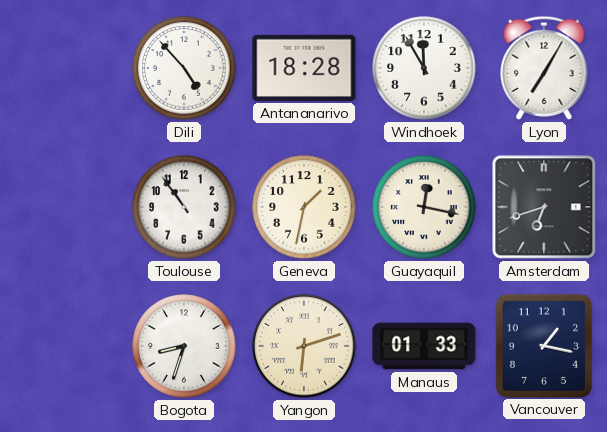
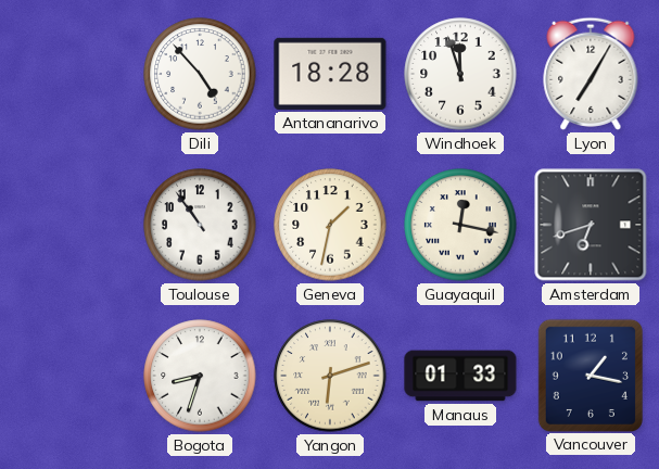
Windhoek: 11:55 -> 11:57
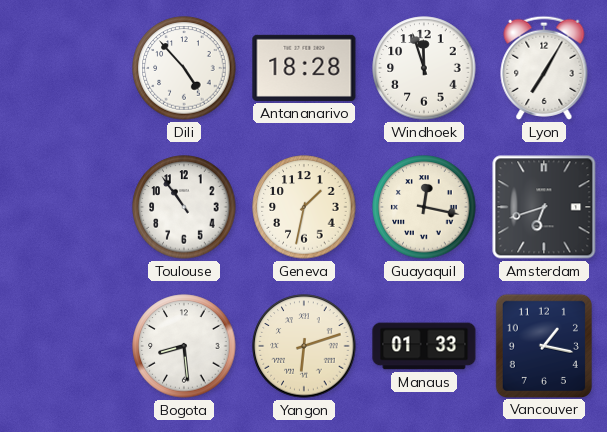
Bogota: 8:33 -> 8:29
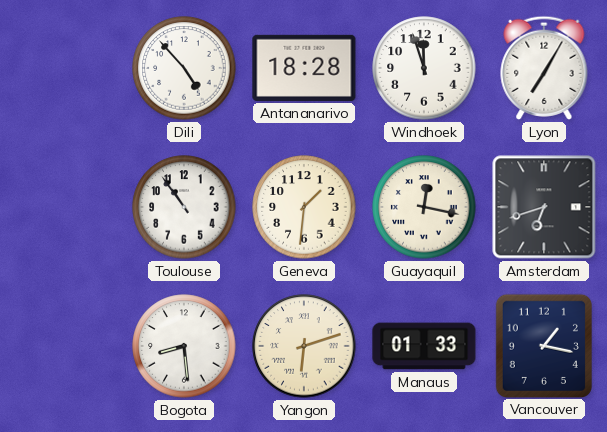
Geneva: 1:32 -> 1:31
